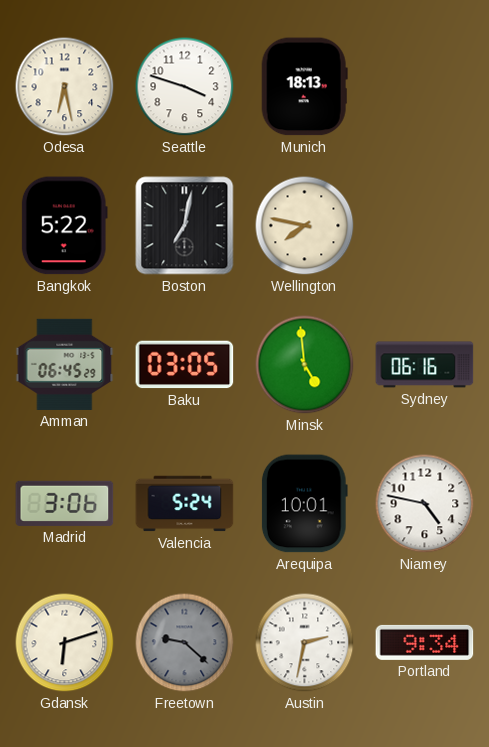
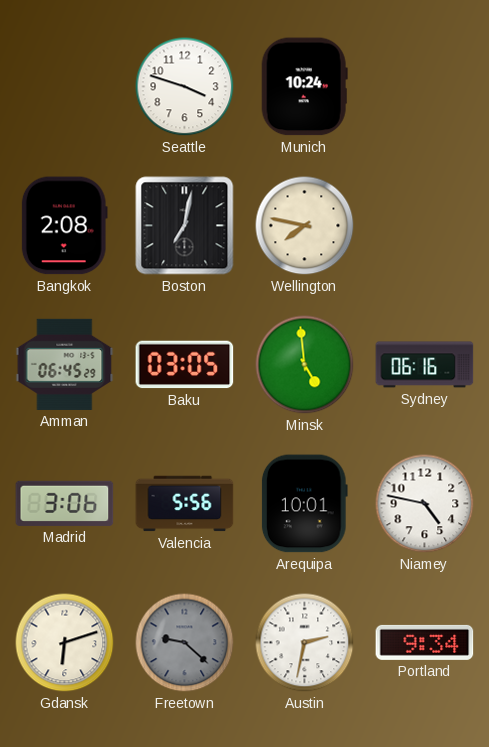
Odesa: 6:28 -> none
Munich: 18:13 -> 10:24
Bangkok: 5:22 -> 2:08
Valencia: 5:24 -> 5:56
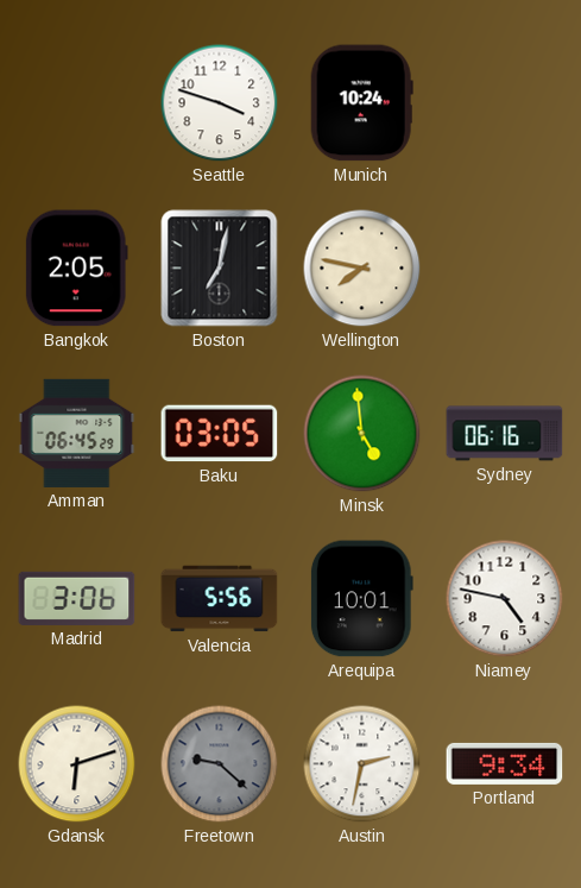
Bangkok: 2:08 -> 2:05
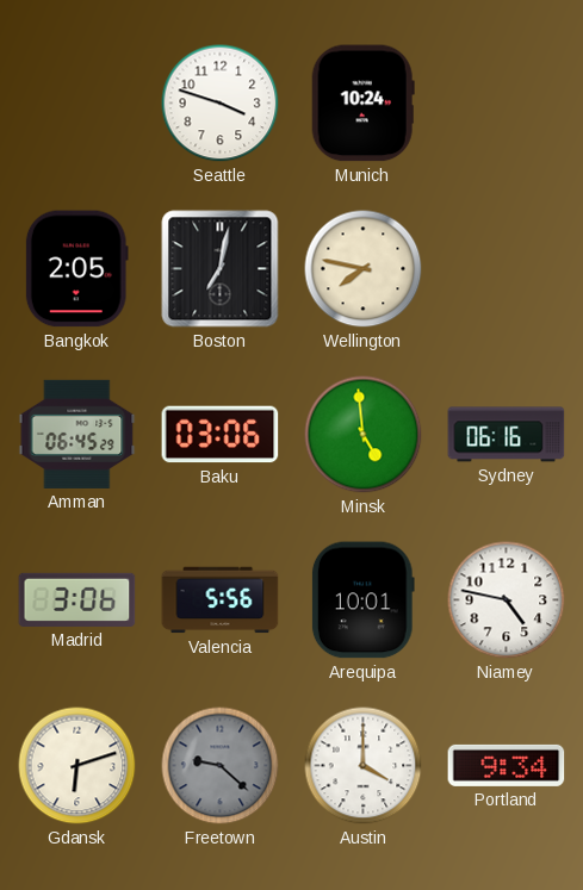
Baku: 03:05 -> 03:06
Austin: 2:32 -> 4:00
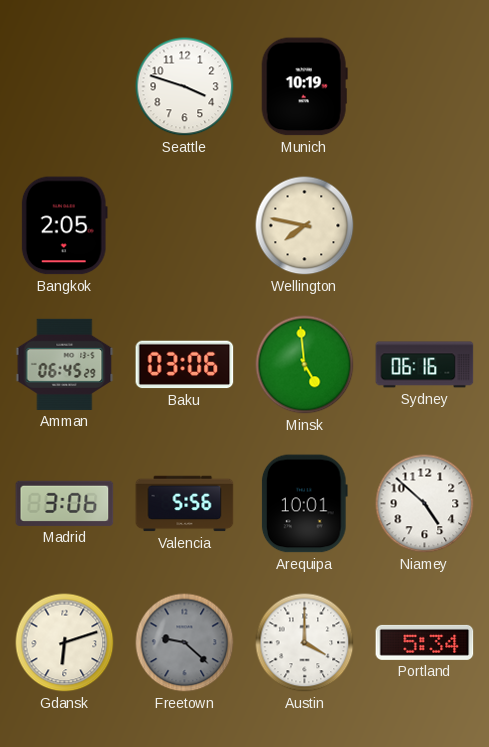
Munich: 10:24 -> 10:19
Boston: 7:02 -> none
Niamey: 4:47 -> 4:52
Portland: 9:34 -> 5:34
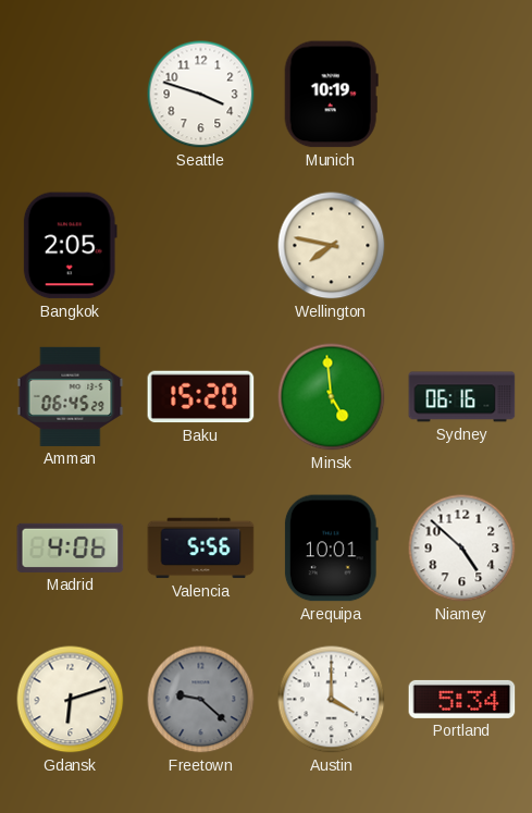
Baku: 03:06 -> 15:20
Madrid: 3:06 -> 4:06
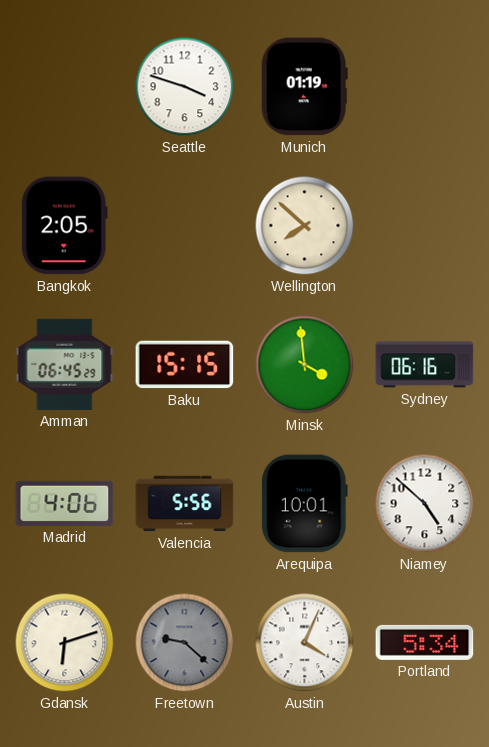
Munich: 10:19 -> 01:19
Wellington: 7:47 -> 7:52
Baku: 15:20 -> 15:15
Minsk: 4:59 -> 3:59
Austin: 4:00 -> 4:04
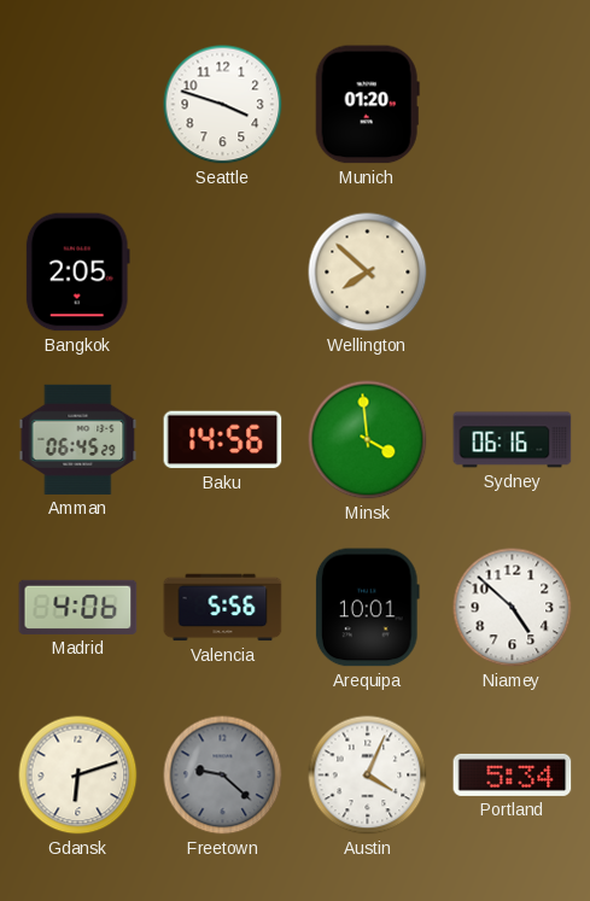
Munich: 01:19 -> 01:20
Baku: 15:15 -> 14:56
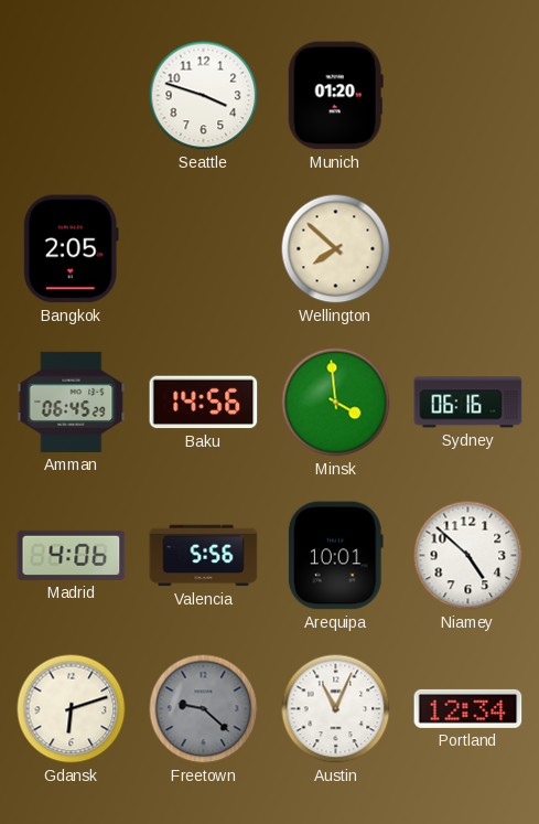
Austin: 4:04 -> 11:04
Portland: 5:34 -> 12:34
